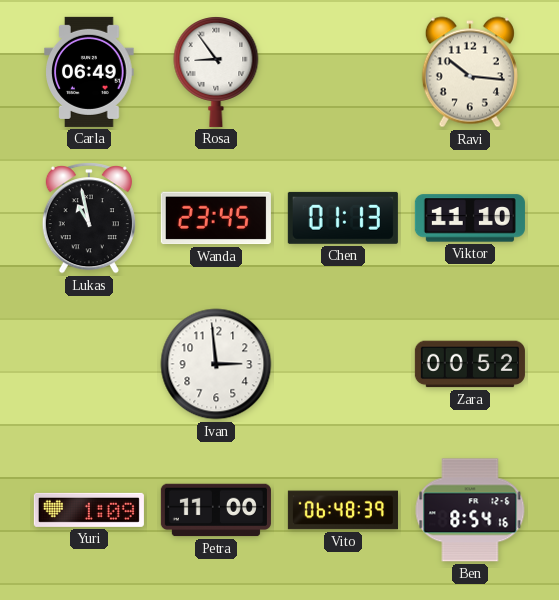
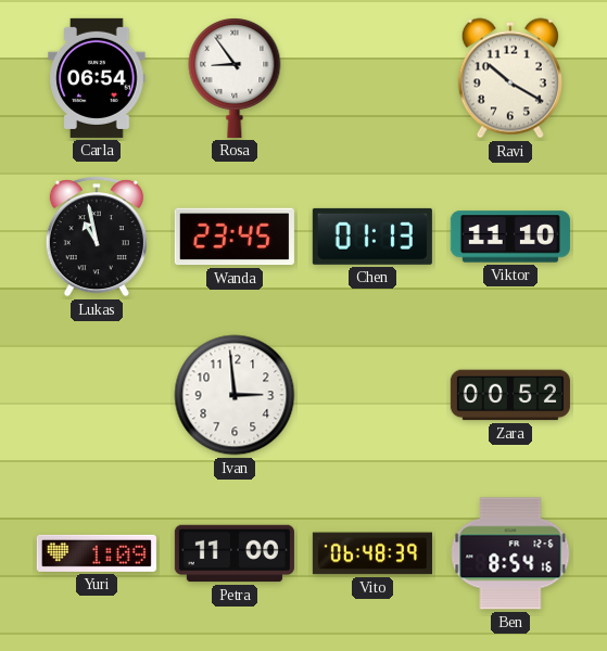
Carla: 06:49 -> 06:54
Ravi: 10:16 -> 10:20
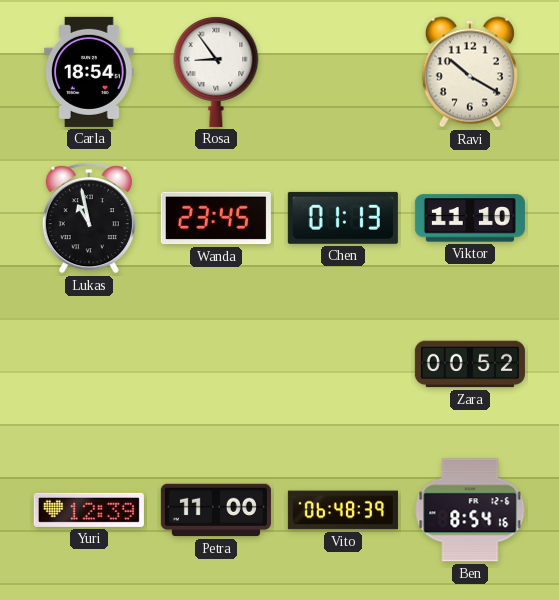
Carla: 06:54 -> 18:54
Ivan: 2:59 -> none
Yuri: 1:09 -> 12:39
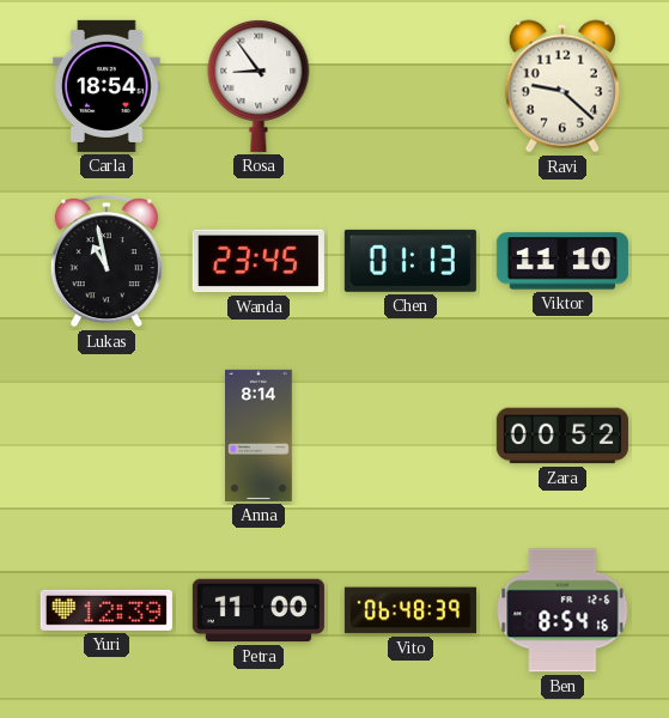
Ravi: 10:20 -> 9:22
Anna: none -> 8:14
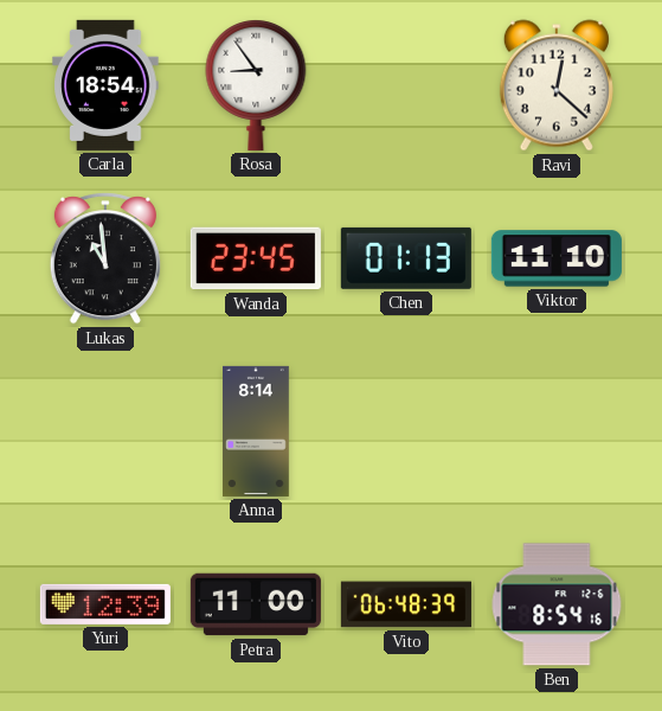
Ravi: 9:22 -> 12:22
Lukas: 10:58 -> 10:59
Zara: 00:52 -> none
